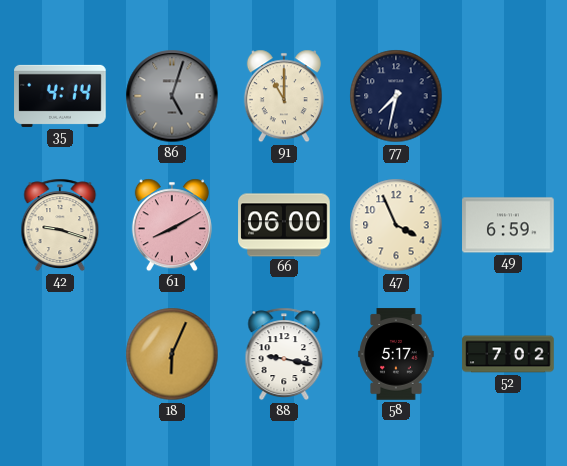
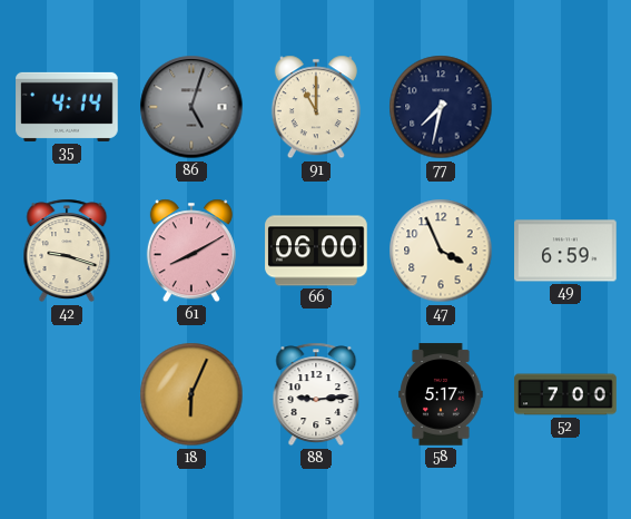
88: 9:17 -> 9:14
52: 7:02 -> 7:00
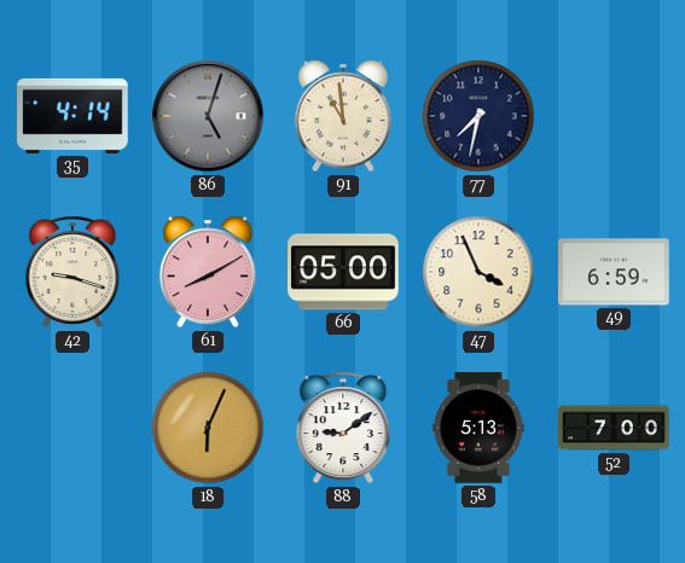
91: 11:00 -> 10:59
66: 06:00 -> 05:00
88: 9:14 -> 9:09
58: 5:17 -> 5:13
